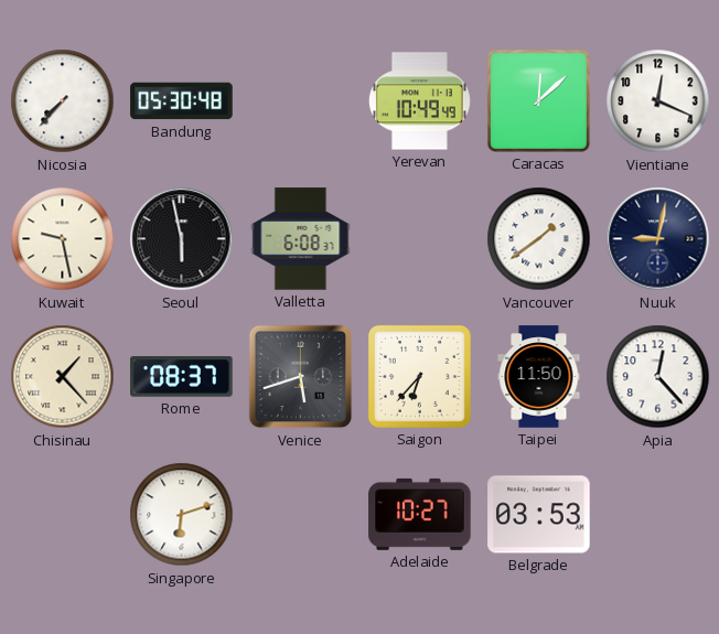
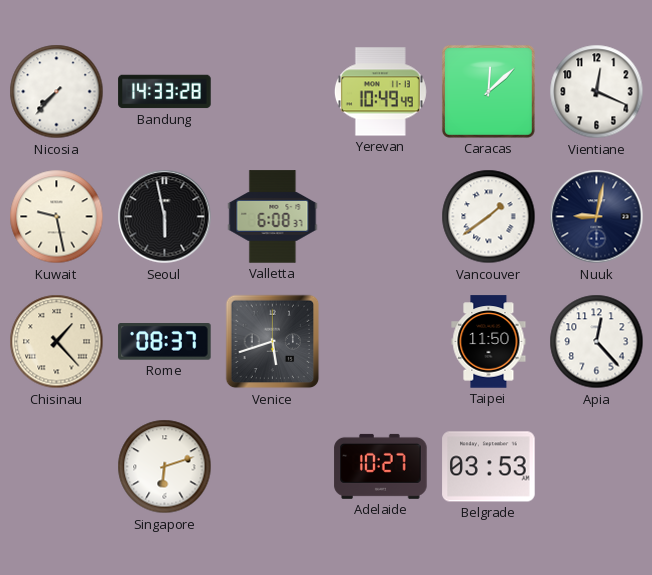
Bandung: 05:30 -> 14:33
Saigon: 6:37 -> none
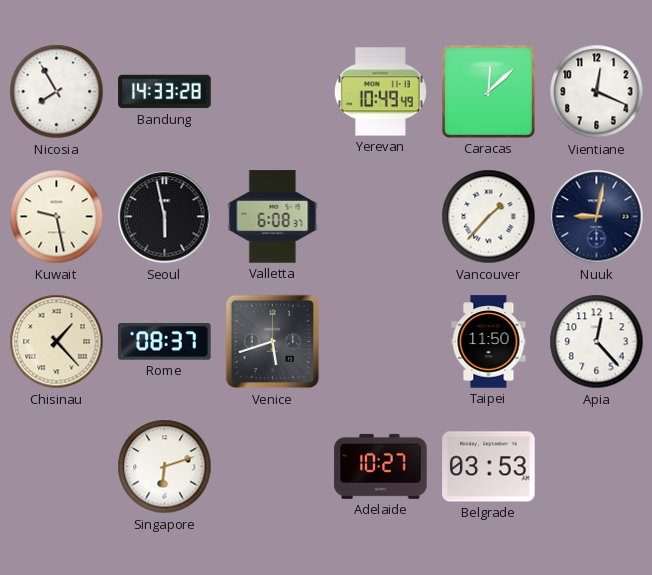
Nicosia: 7:37 -> 7:55
Vancouver: 1:39 -> 1:37
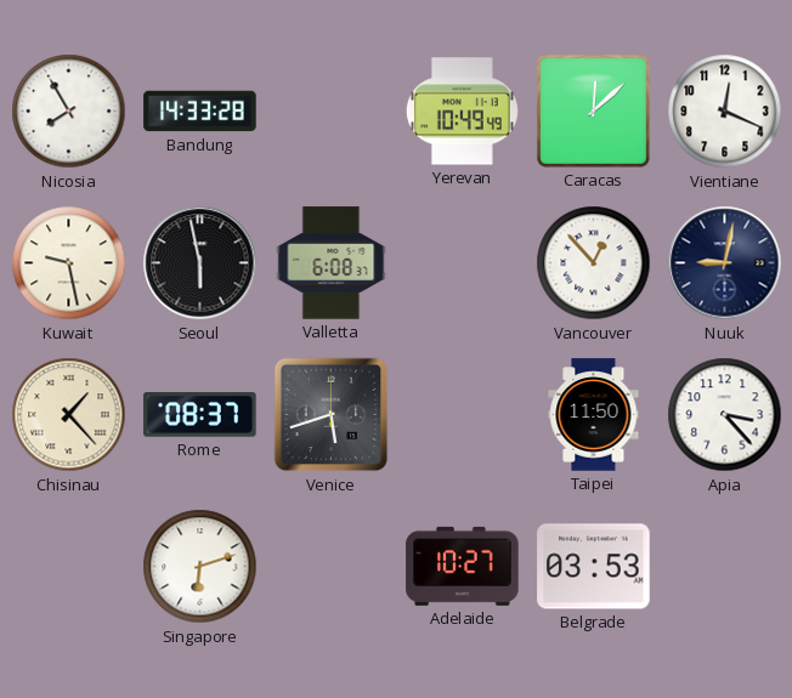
Vancouver: 1:37 -> 12:53
Apia: 12:23 -> 3:23
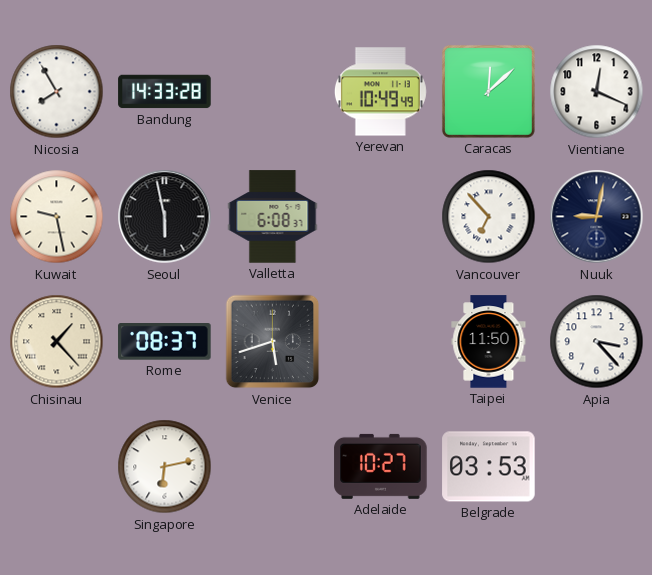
Vancouver: 12:53 -> 6:53
Singapore: 6:12 -> 6:13
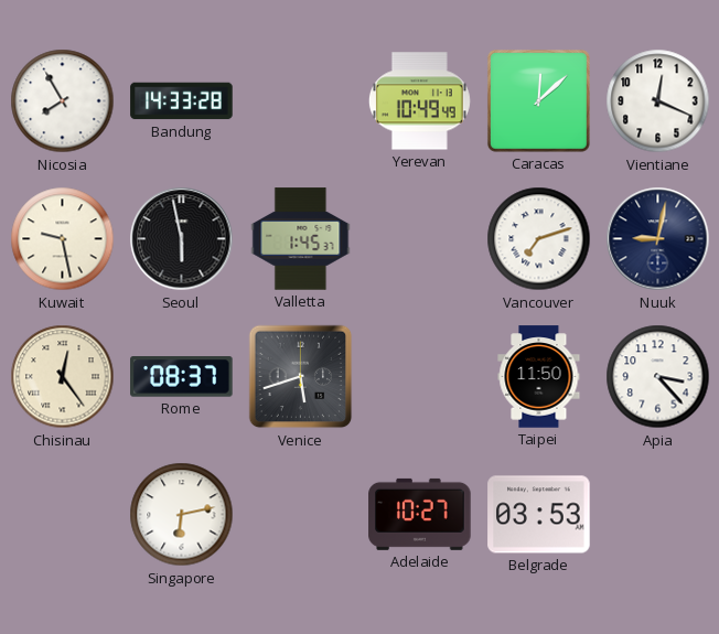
Valletta: 6:08 -> 1:45
Vancouver: 6:53 -> 7:12
Chisinau: 1:23 -> 12:24
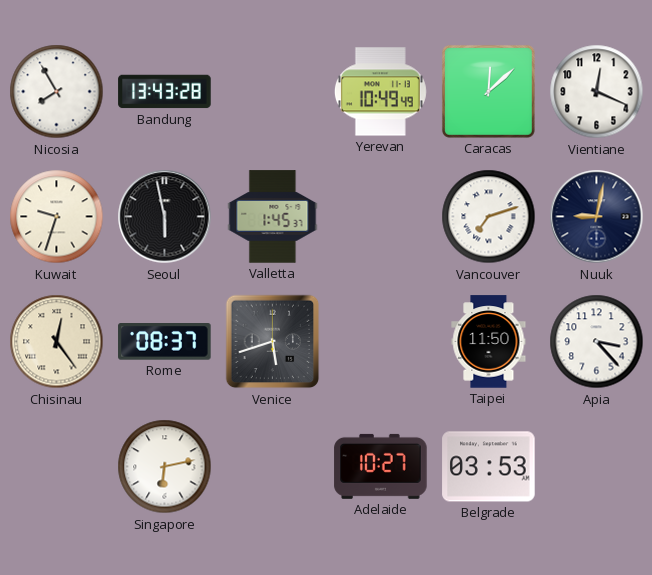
Bandung: 14:33 -> 13:43
Kuwait: 9:28 -> 9:33
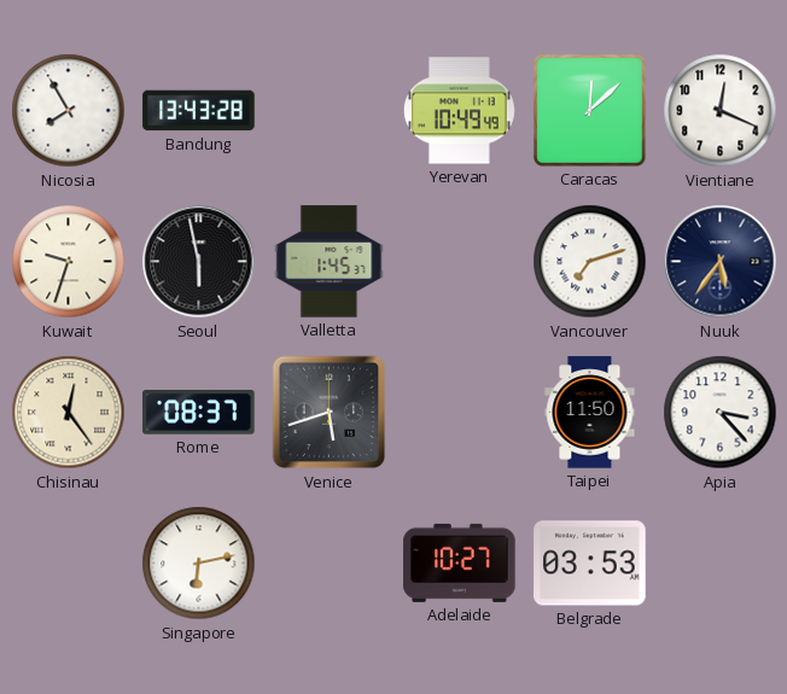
Nuuk: 9:02 -> 5:36
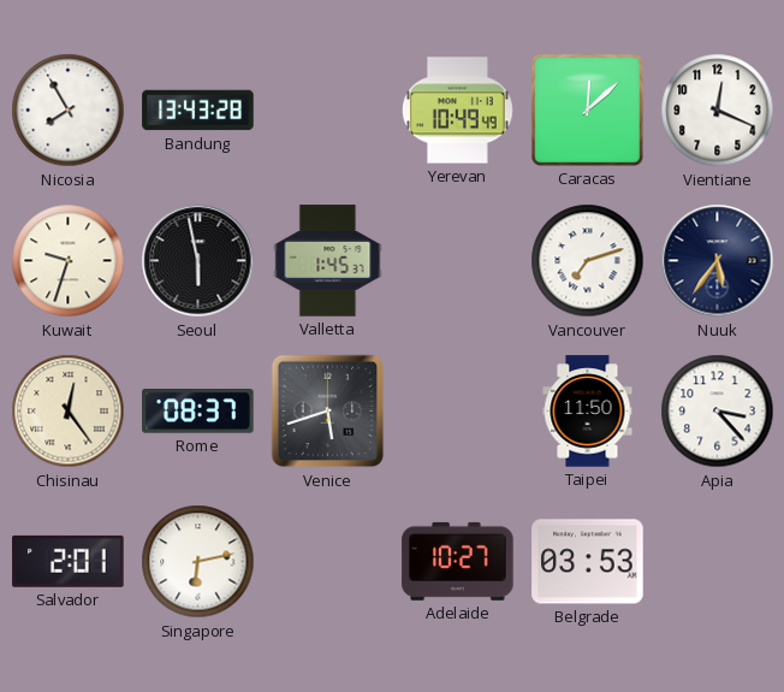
Salvador: none -> 2:01
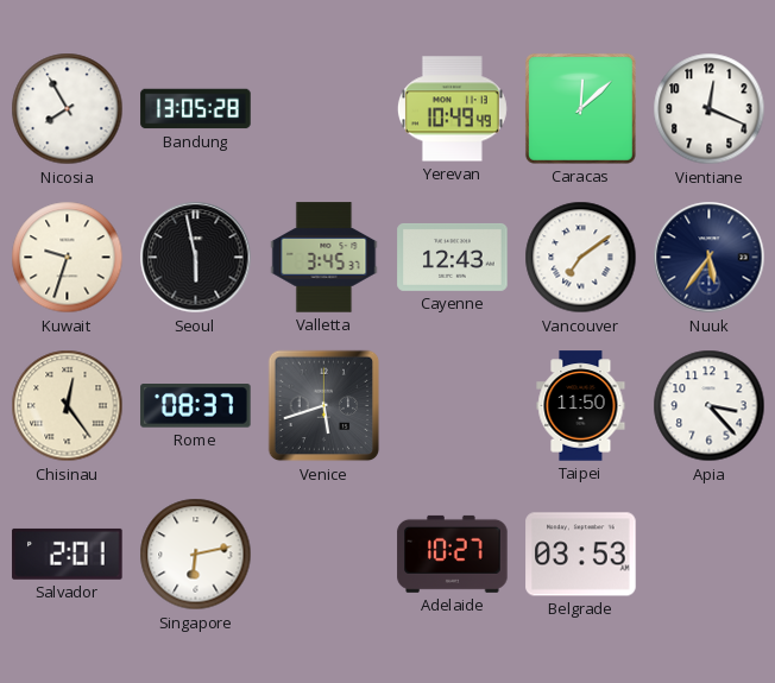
Bandung: 13:43 -> 13:05
Valletta: 1:45 -> 3:45
Cayenne: none -> 12:43
Vancouver: 7:12 -> 7:09
